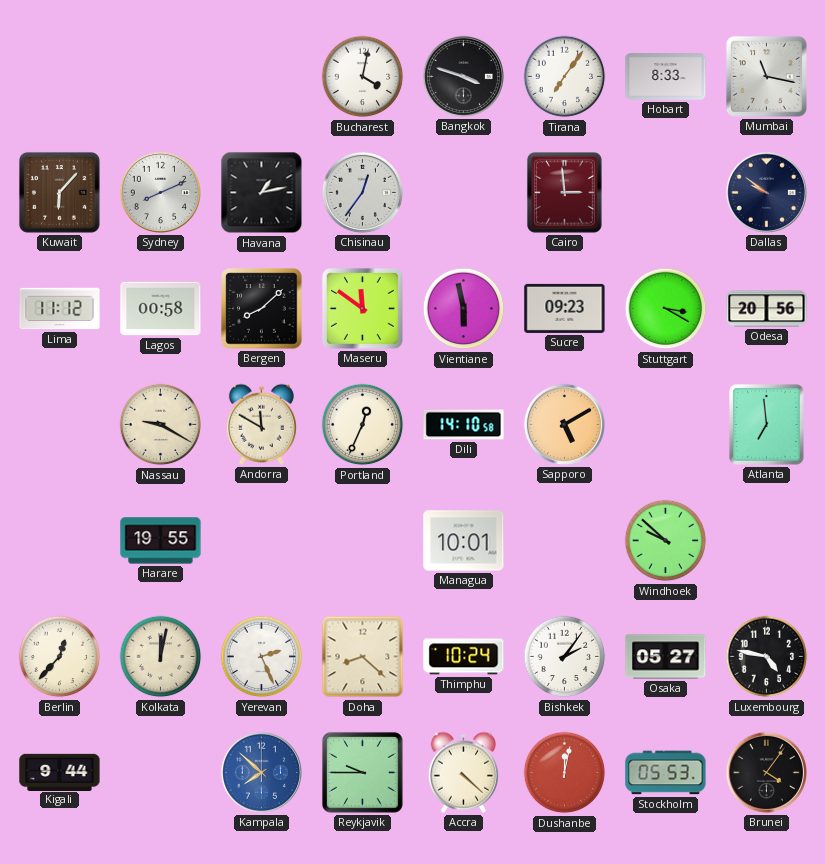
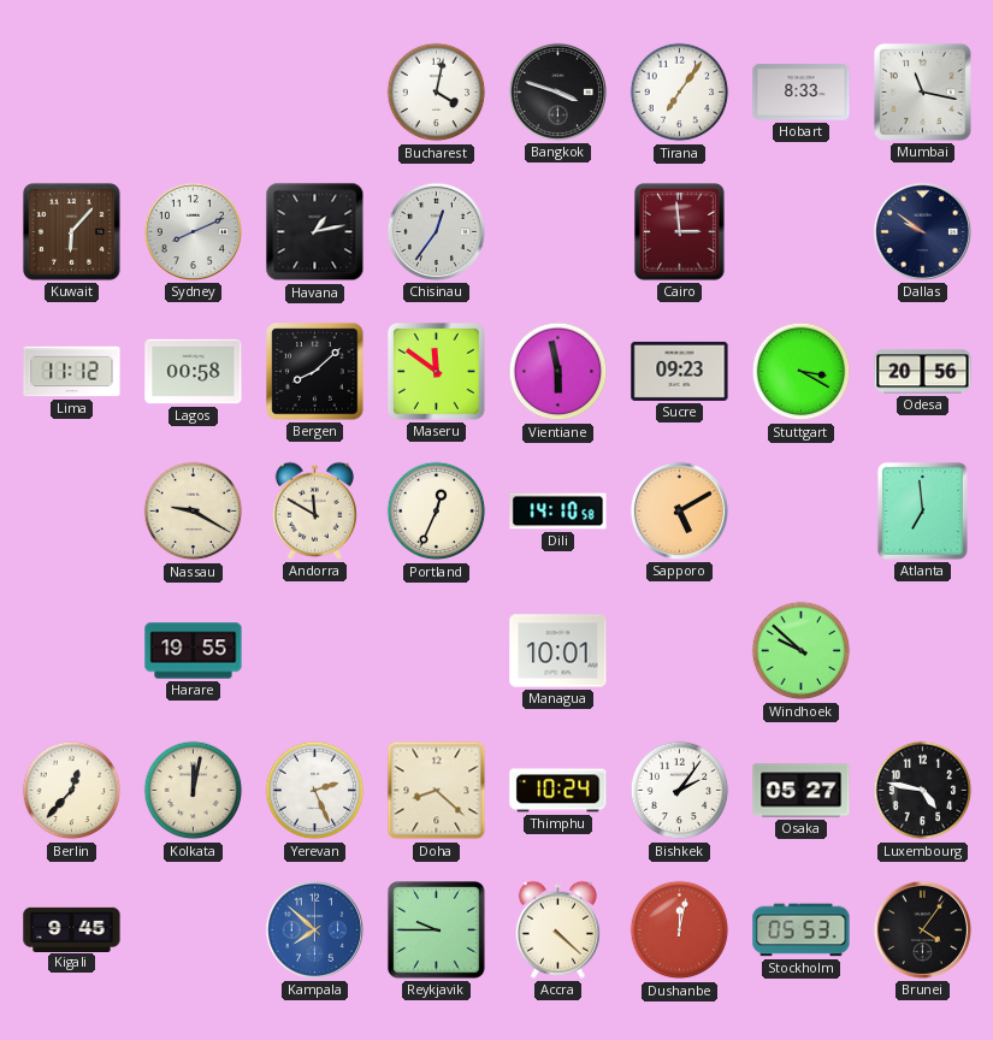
Kigali: 9:44 -> 9:45
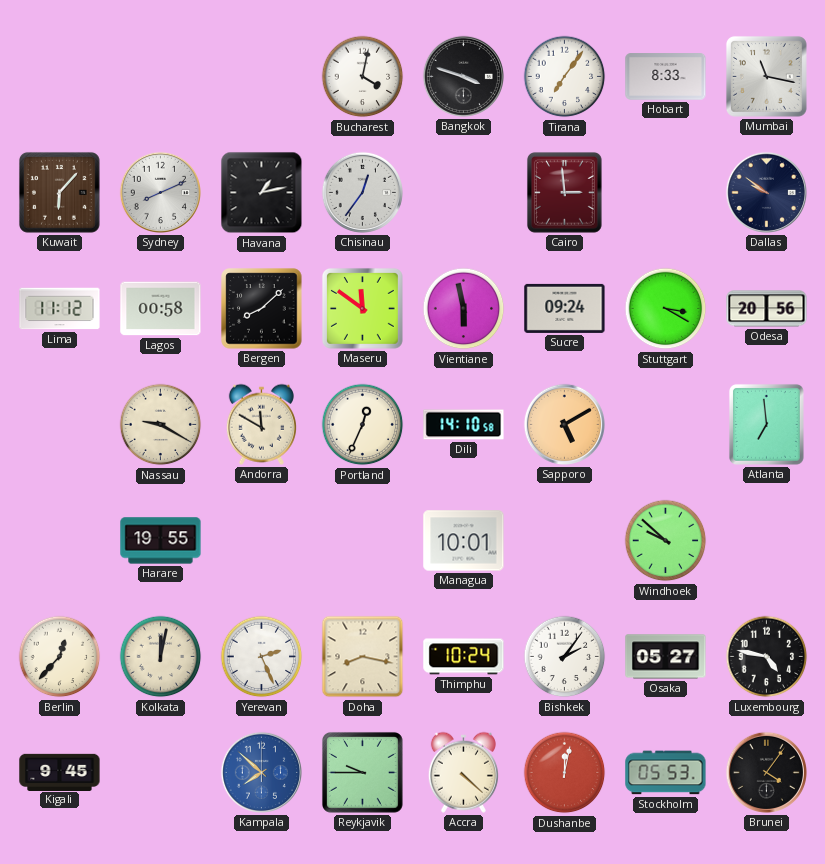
Sucre: 09:23 -> 09:24
Doha: 8:22 -> 8:17
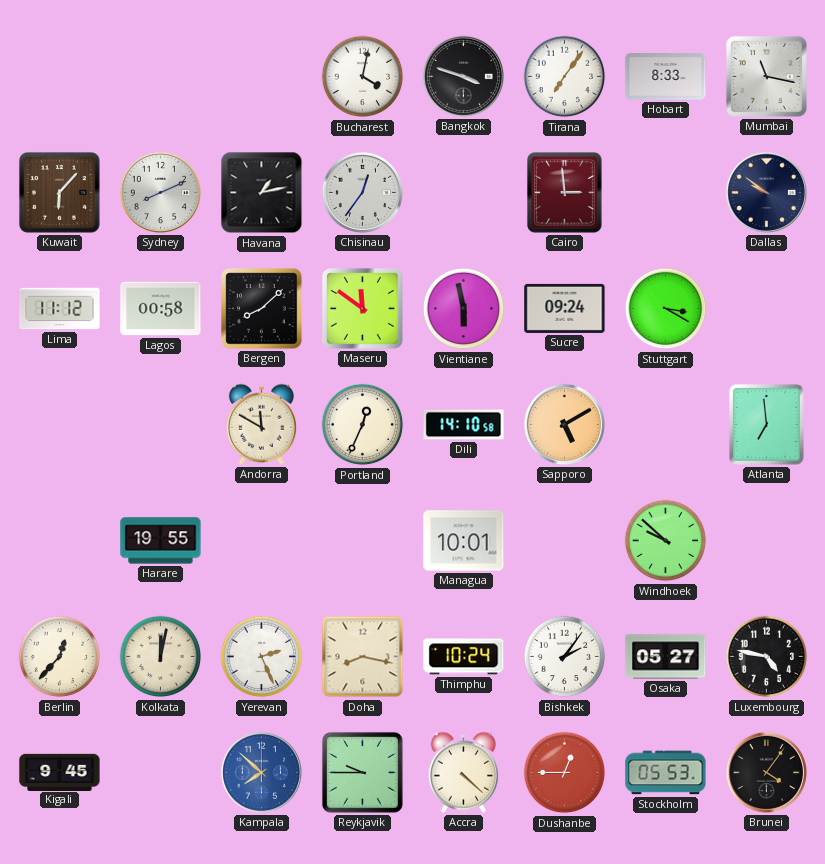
Odesa: 20:56 -> none
Nassau: 9:20 -> none
Dushanbe: 12:02 -> 12:45
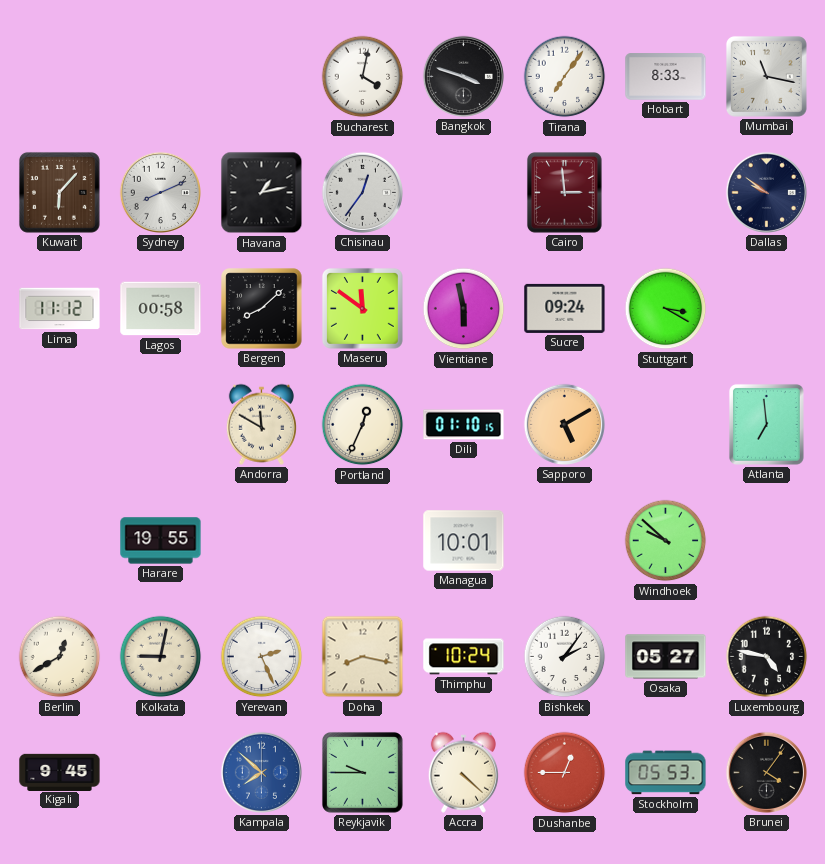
Dili: 14:10 -> 01:10
Berlin: 12:37 -> 12:40
Kolkata: 12:02 -> 9:02
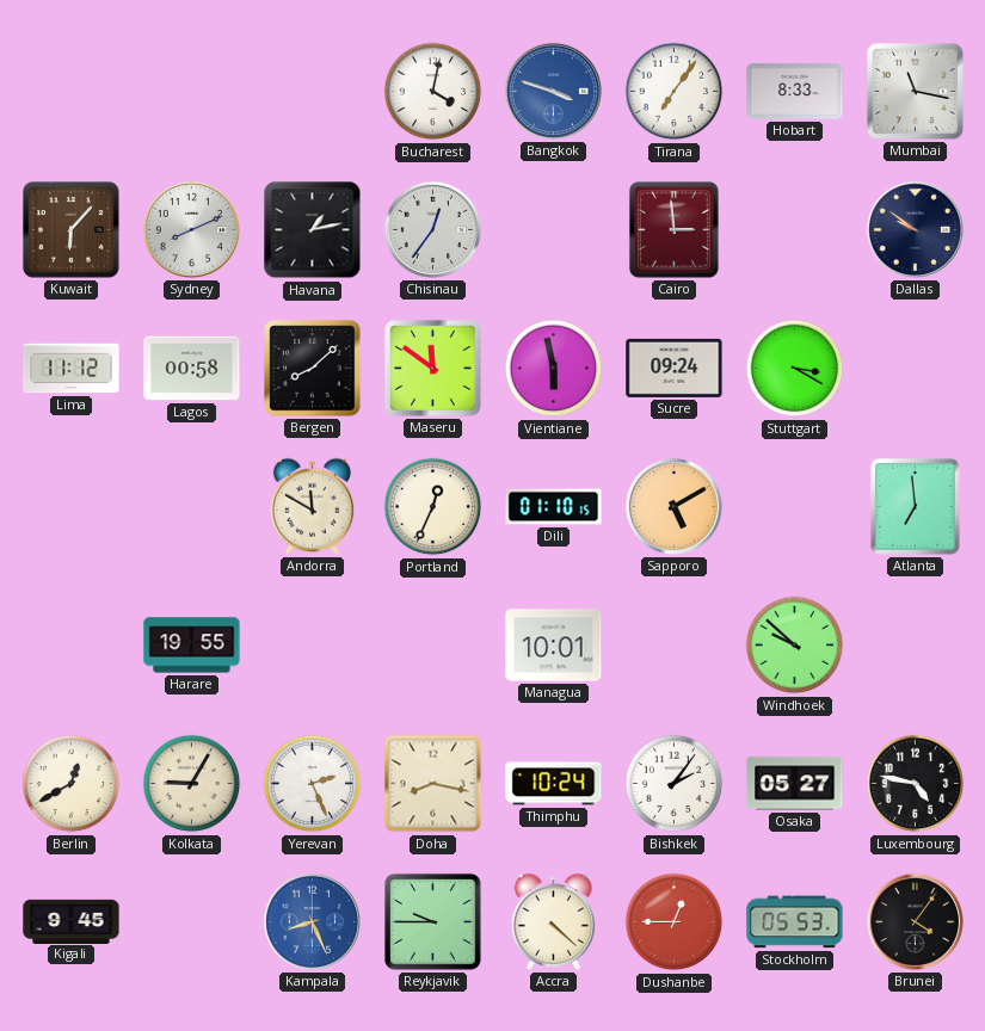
Bangkok dial: black -> blue
Kolkata: 9:02 -> 9:05
Kampala: 7:52 -> 8:26
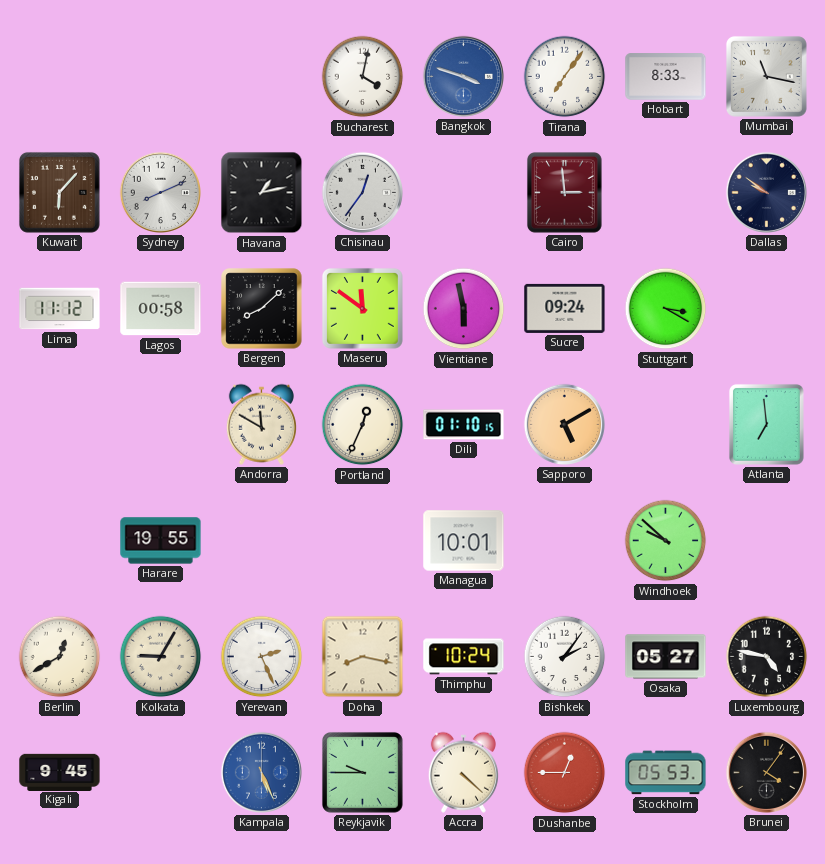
Kampala: 8:26 -> 5:26
